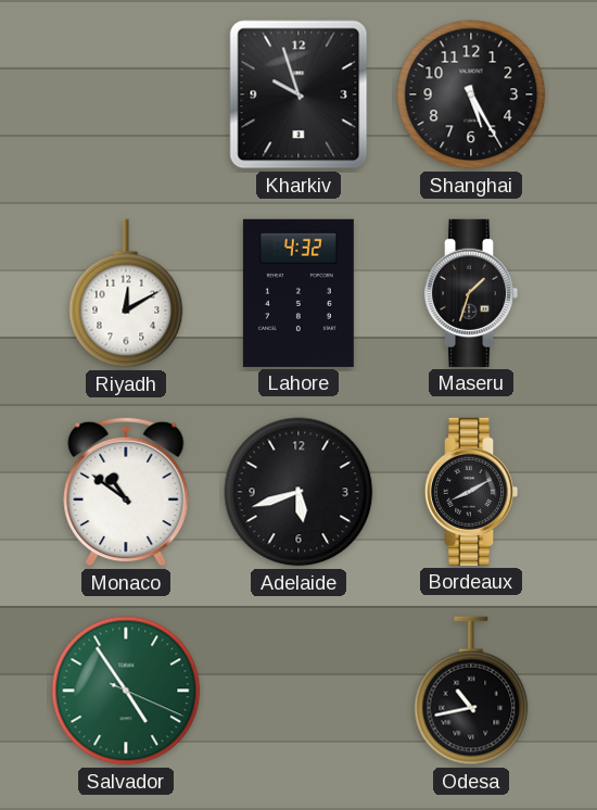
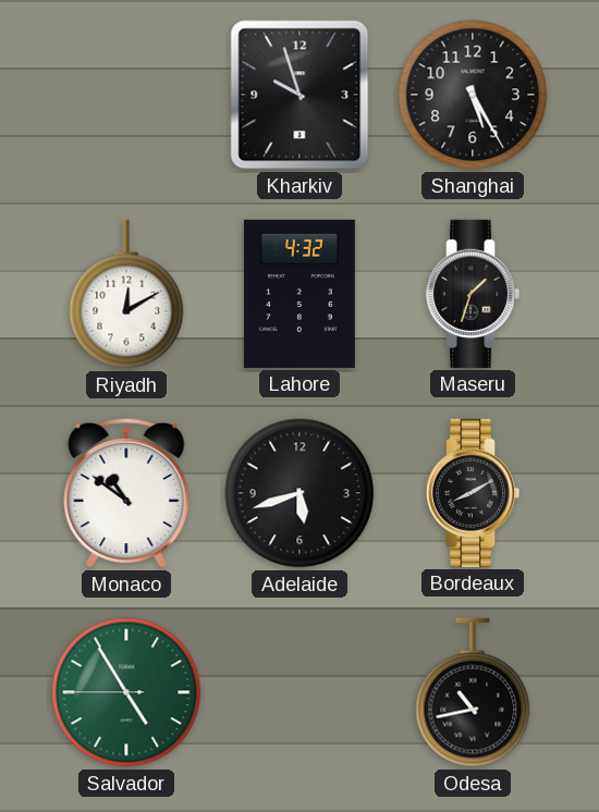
Salvador: 4:54:19 -> 4:54:45
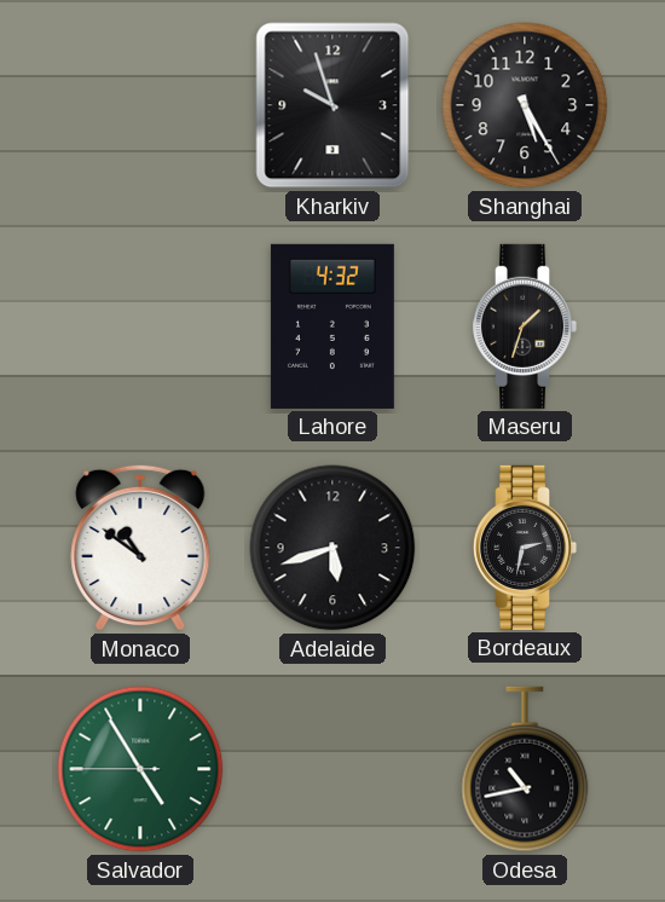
Riyadh: 12:10 -> none
Bordeaux: 8:10 -> 2:32
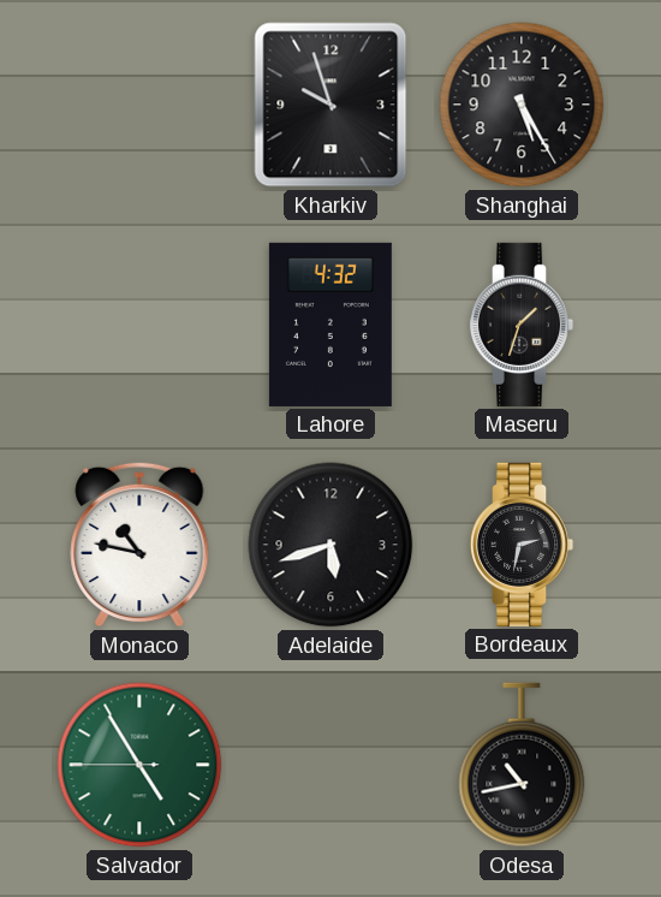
Monaco: 10:51 -> 10:47
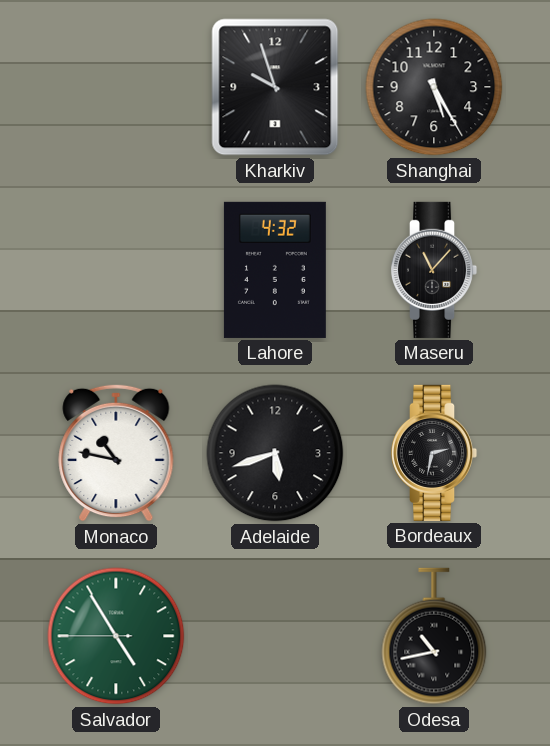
Maseru: 1:33 -> 11:07
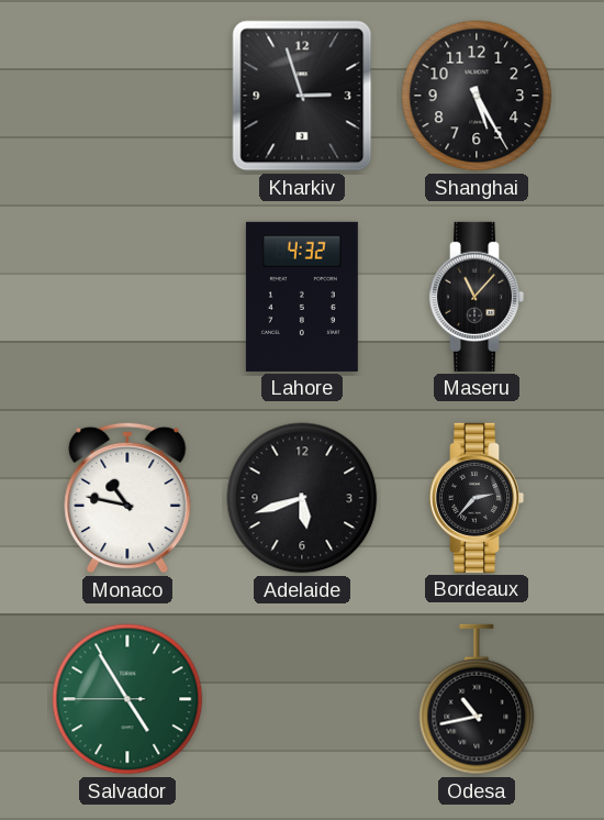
Kharkiv: 9:57 -> 2:57
Bordeaux: 2:32 -> 2:37
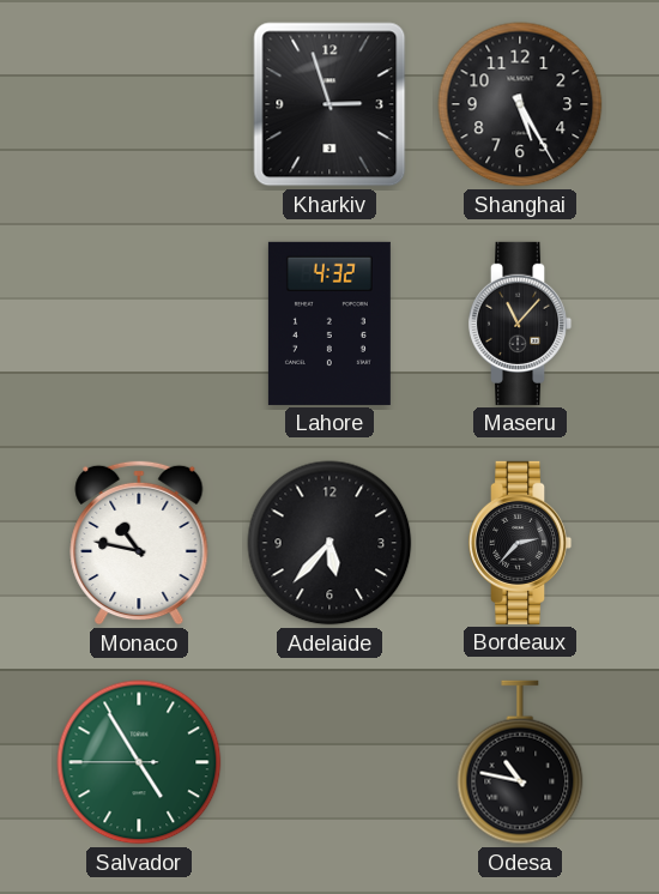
Adelaide: 5:42 -> 5:37
Odesa: 10:43 -> 10:47
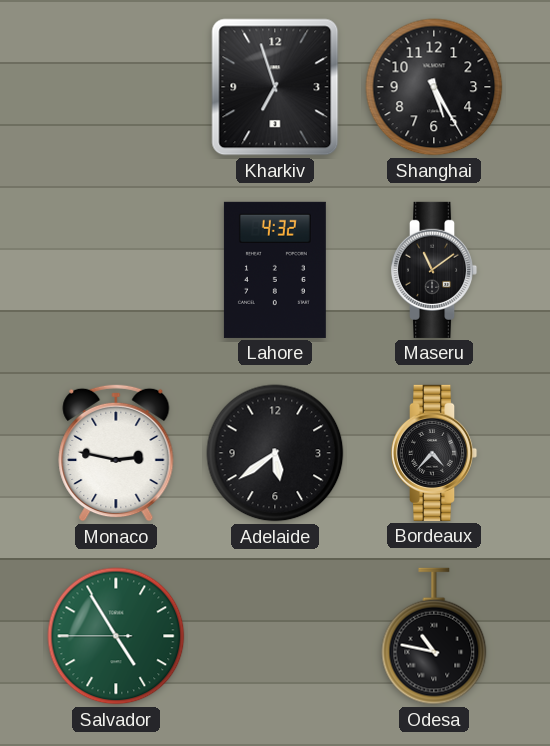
Kharkiv: 2:57 -> 6:57
Maseru: 11:07 -> 11:09
Monaco: 10:47 -> 2:47
Adelaide: 5:37 -> 5:39
Bordeaux: 2:37 -> 4:37
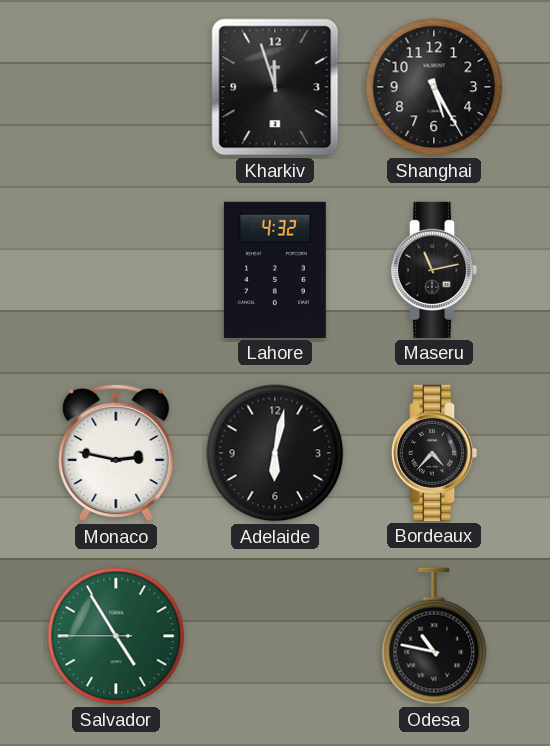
Kharkiv: 6:57 -> 11:57
Maseru: 11:09 -> 11:13
Adelaide: 5:39 -> 6:02
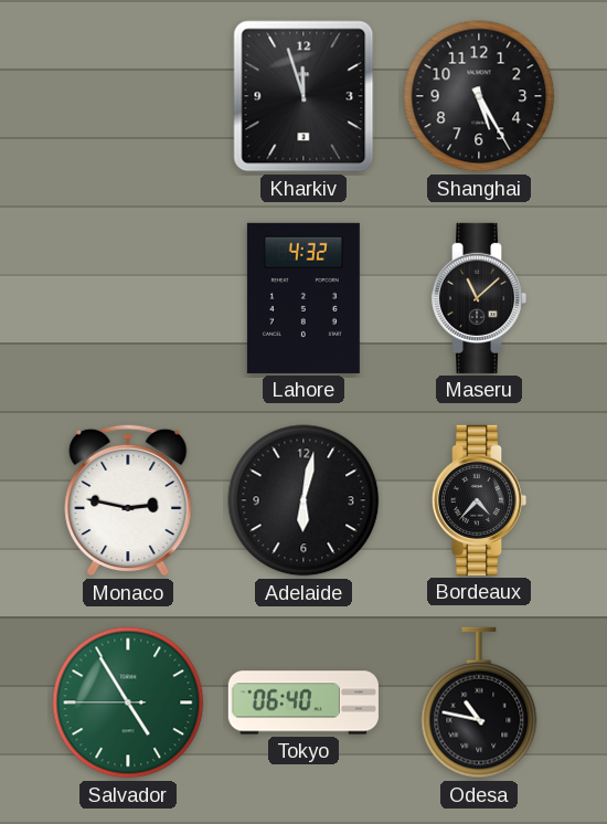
Maseru: 11:13 -> 11:08
Tokyo: none -> 06:40
